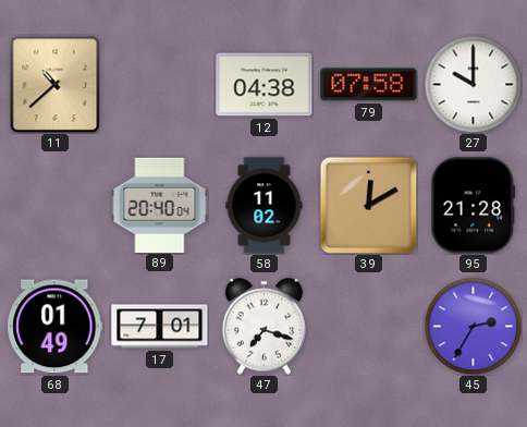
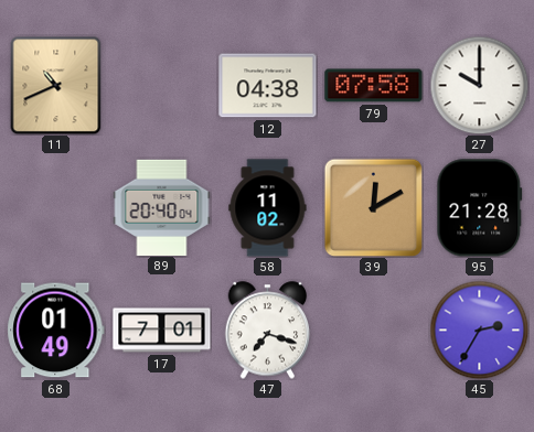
11: 10:38 -> 10:41
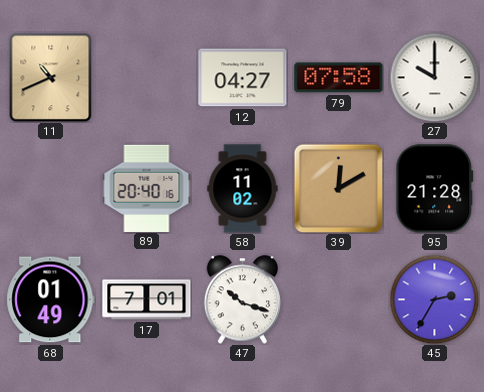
12: 04:38 -> 04:27
89: 20:40:04 -> 20:40:16
47: 7:18 -> 10:18
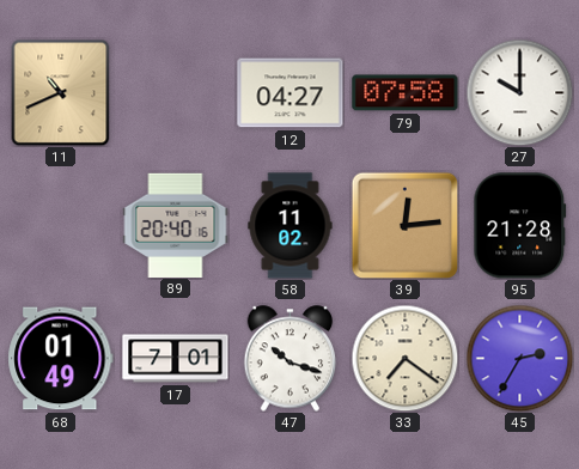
39: 12:10 -> 12:14
33: none -> 7:21
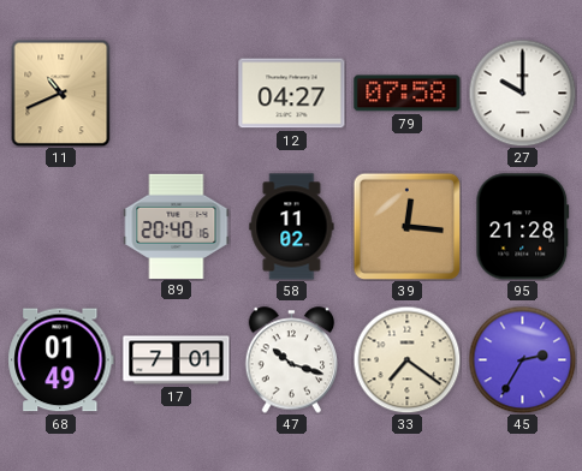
39: 12:14 -> 12:16
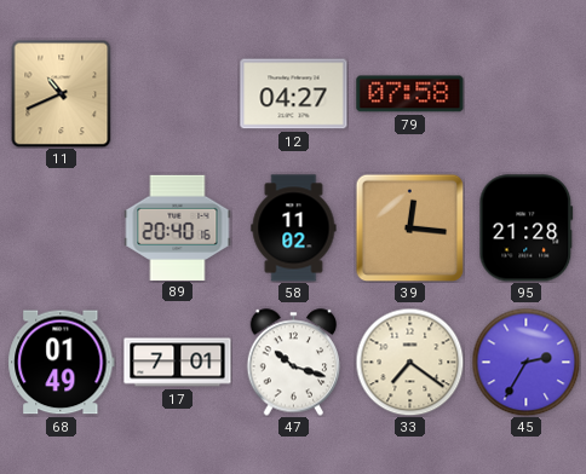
27: 10:00 -> none
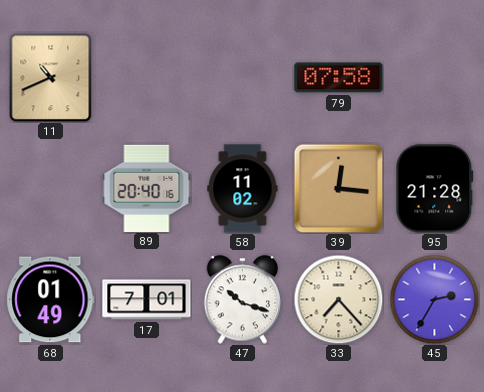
12: 04:27 -> none
33: 7:21 -> 7:23
